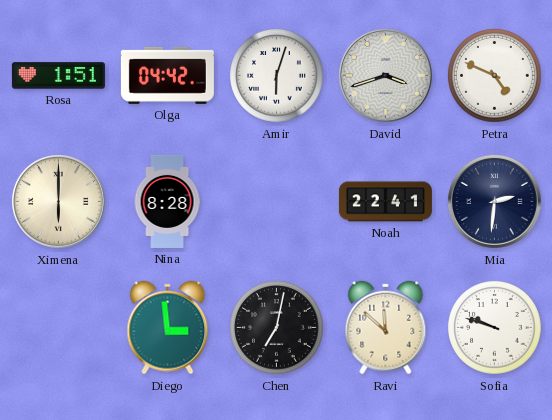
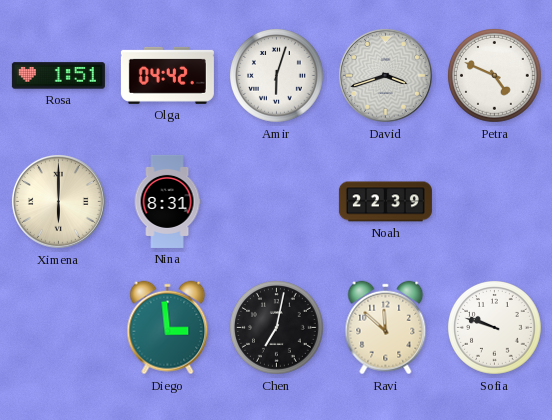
Nina: 8:28 -> 8:31
Noah: 22:41 -> 22:39
Mia: 2:31 -> none
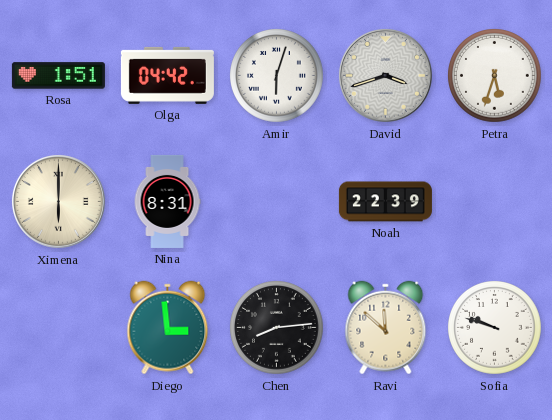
Petra: 4:49 -> 5:33
Chen: 7:02 -> 8:14
